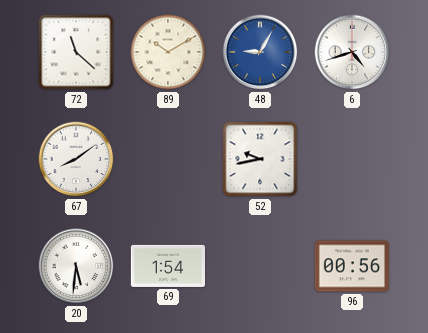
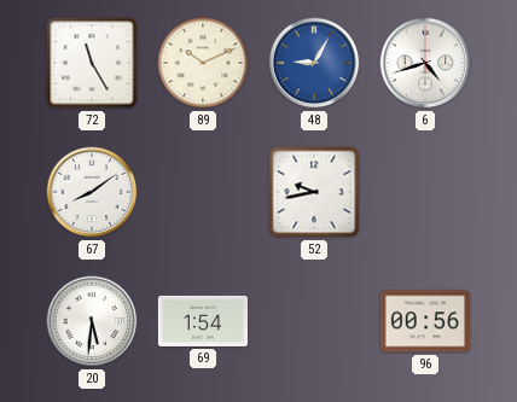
72: 11:22 -> 11:25
89: 10:10 -> 10:11
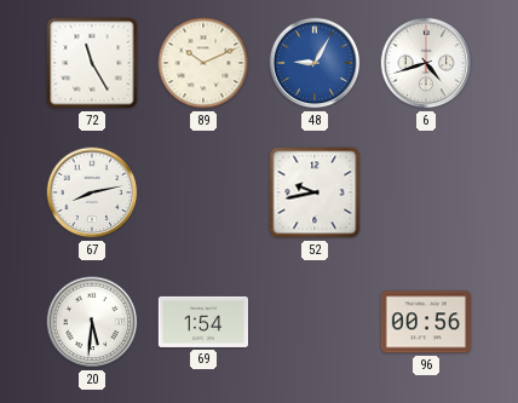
67: 8:09 -> 8:13
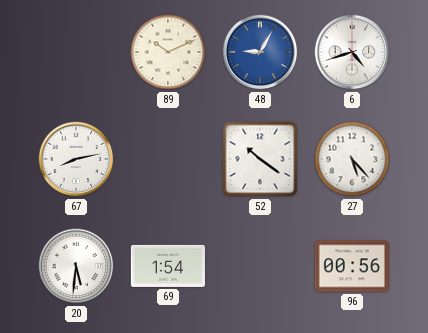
72: 11:25 -> none
52: 9:43 -> 10:21
27: none -> 5:23
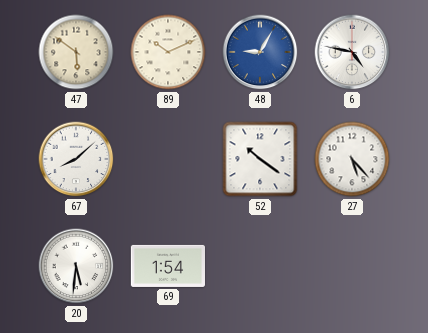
47: none -> 5:51
6: 4:42 -> 4:47
67: 8:13 -> 8:08
96: 00:56 -> none
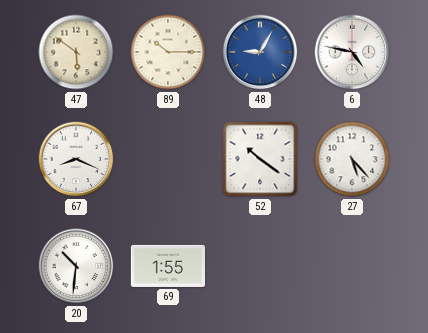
89: 10:11 -> 10:15
67: 8:08 -> 8:19
20: 5:31 -> 10:31
69: 1:54 -> 1:55
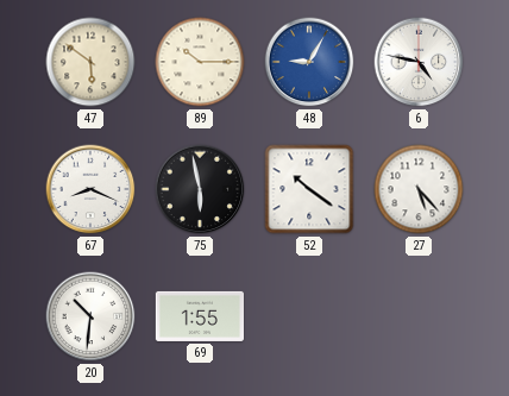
75: none -> 5:58
